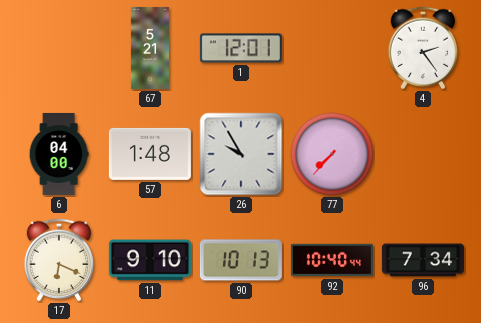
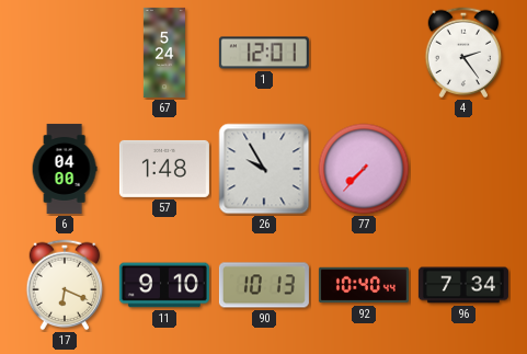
67: 5:21 -> 5:24
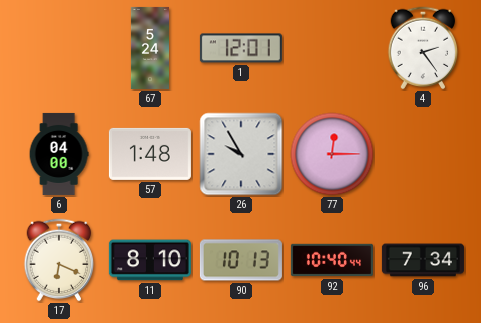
77: 7:37 -> 12:15
11: 9:10 -> 8:10
